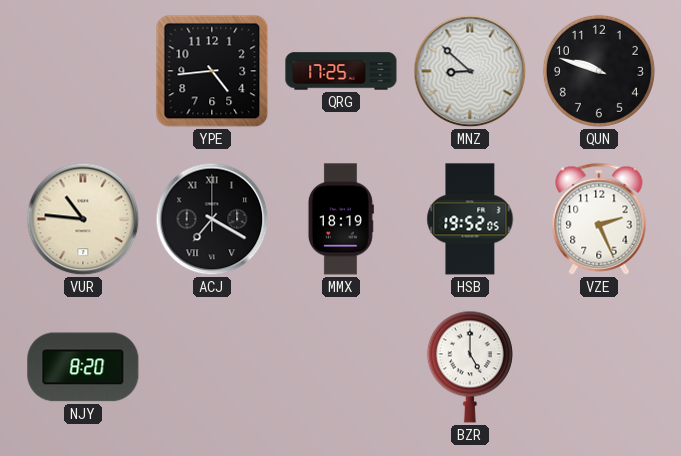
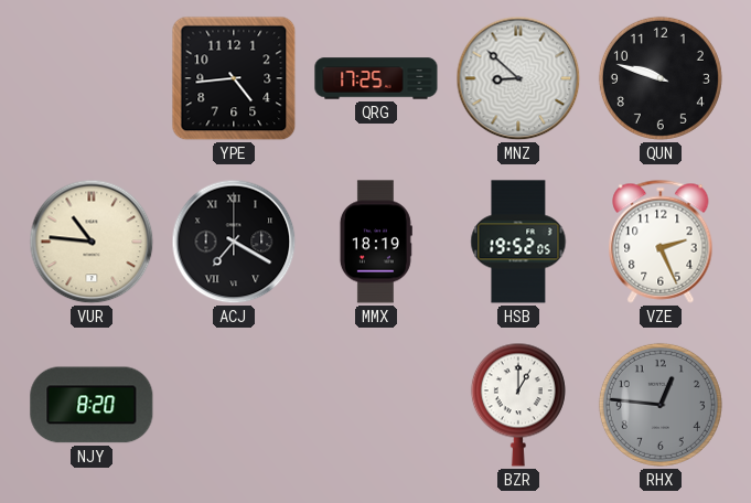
BZR: 5:00 -> 1:00
RHX: none -> 12:46
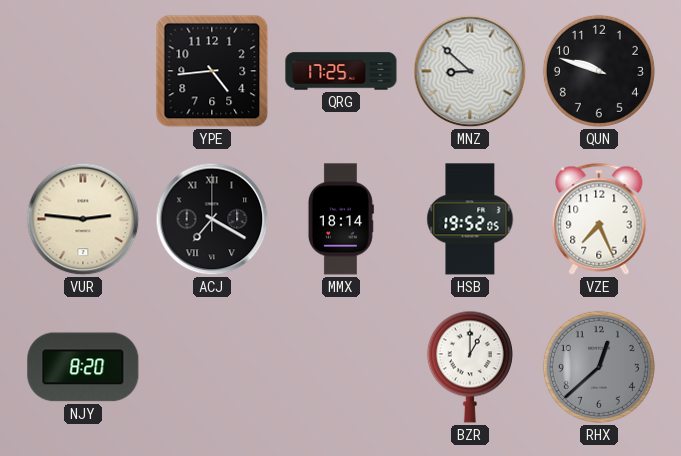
VUR: 10:46 -> 2:46
MMX: 18:19 -> 18:14
VZE: 2:26 -> 7:26
RHX: 12:46 -> 12:38
